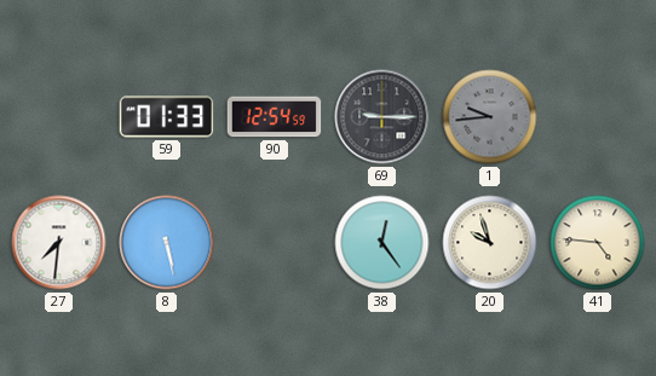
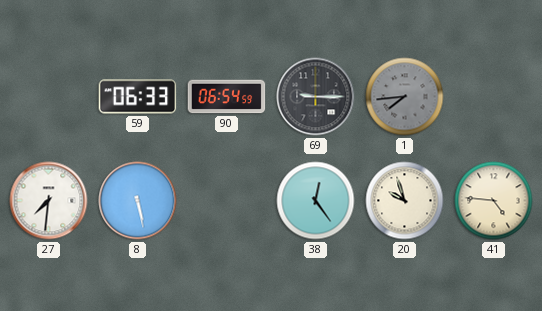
59: 01:33 -> 06:33
90: 12:54 -> 06:54
1: 9:44 -> 7:44
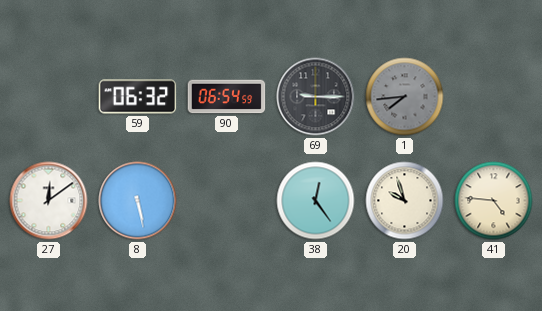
59: 06:33 -> 06:32
27: 7:31 -> 12:09
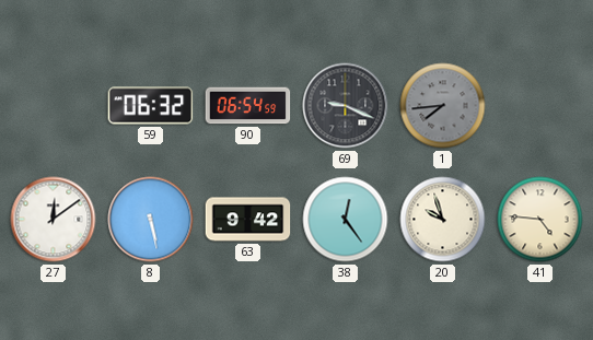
69: 9:15 -> 9:19
63: none -> 9:42
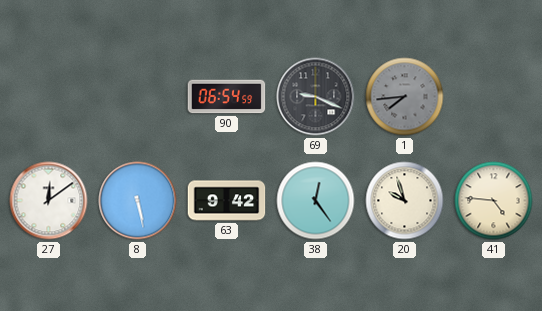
59: 06:32 -> none
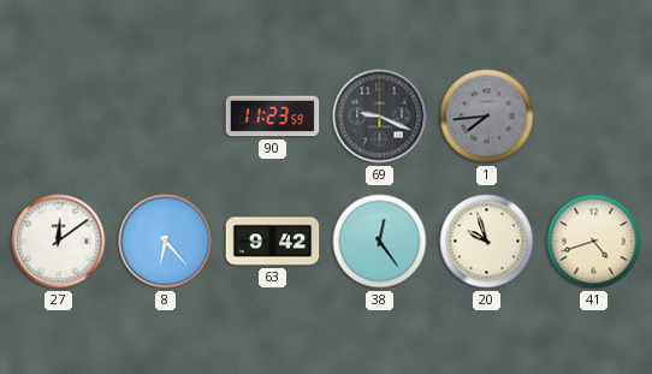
90: 06:54 -> 11:23
8: 5:28 -> 6:23
41: 4:46 -> 4:42
